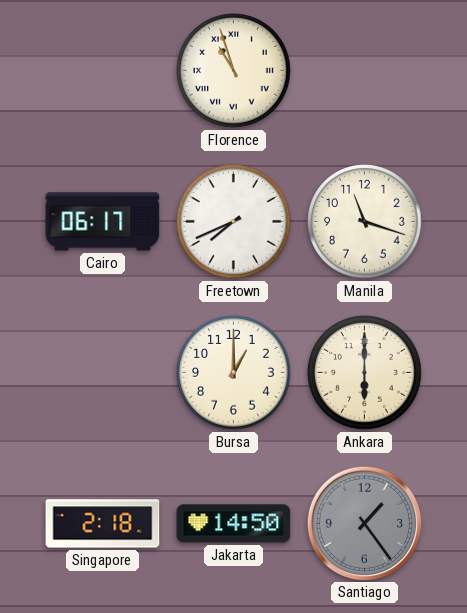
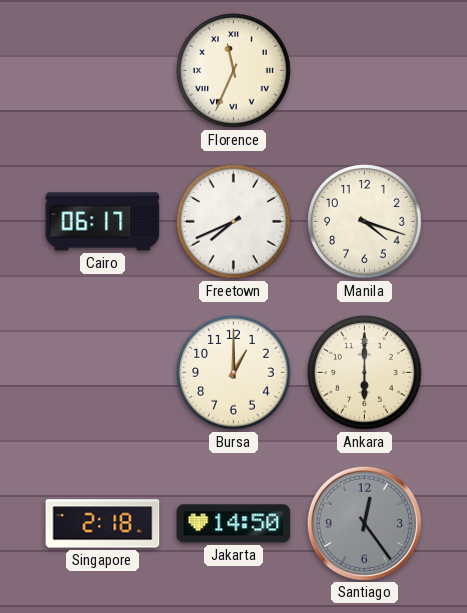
Florence: 10:57 -> 11:34
Manila: 11:18 -> 4:18
Santiago: 1:24 -> 12:24
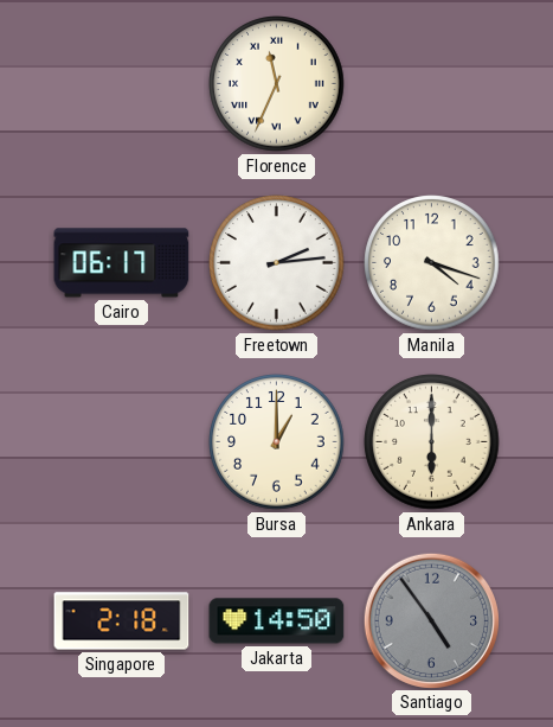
Freetown: 7:41 -> 2:14
Santiago: 12:24 -> 4:54
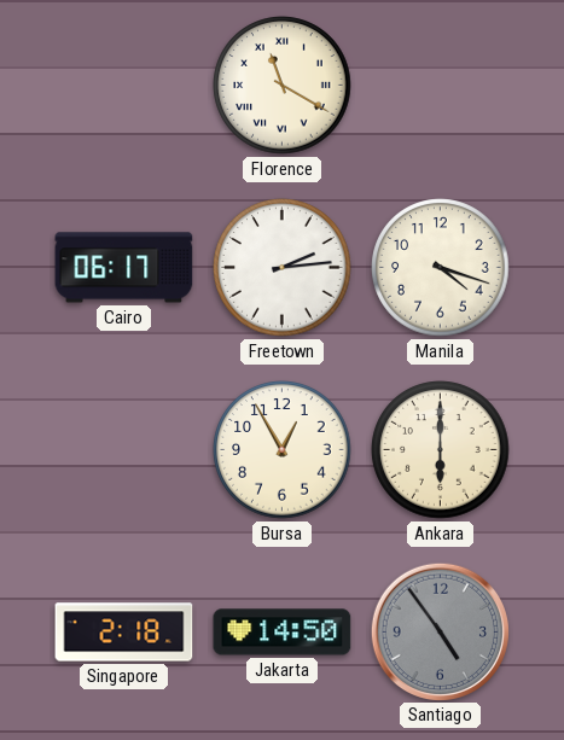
Florence: 11:34 -> 11:20
Bursa: 1:00 -> 12:55
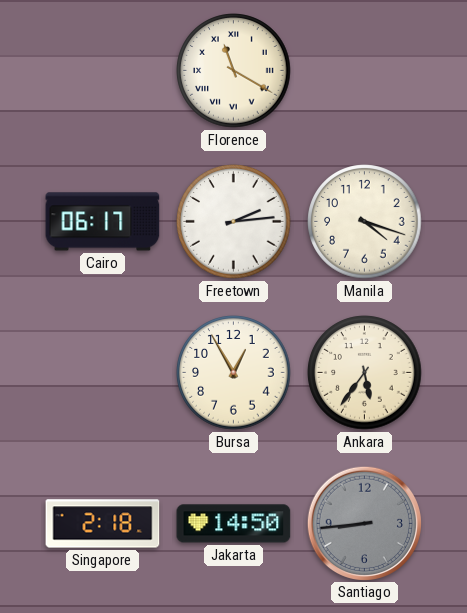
Ankara: 6:00 -> 5:36
Santiago: 4:54 -> 8:44
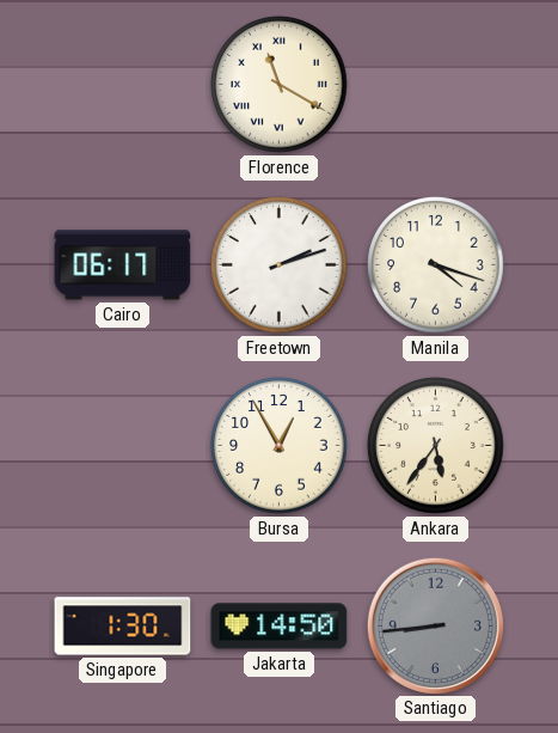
Freetown: 2:14 -> 2:12
Singapore: 2:18 -> 1:30
